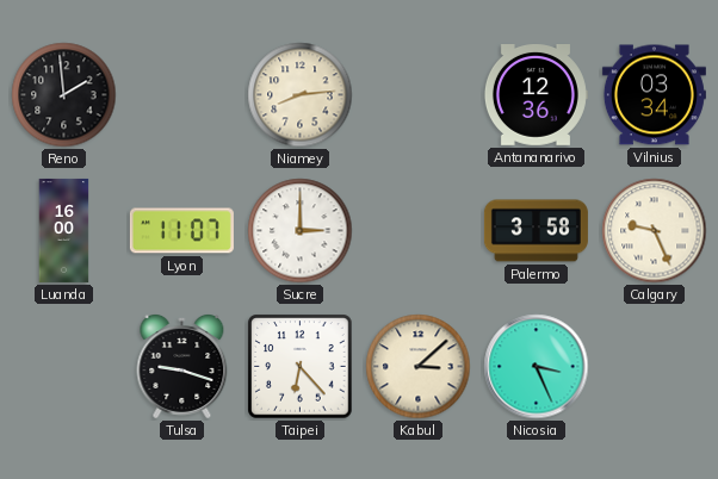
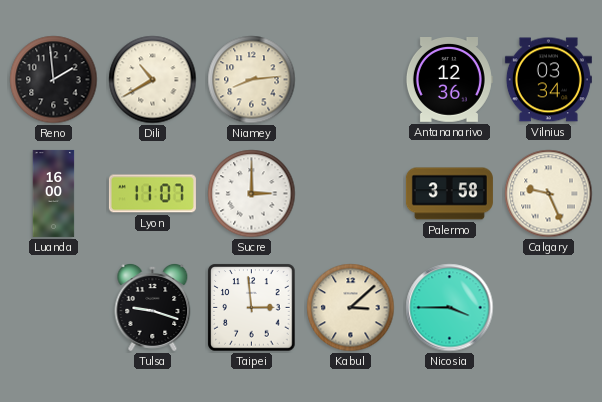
Dili: none -> 10:40
Taipei: 6:23 -> 2:59
Nicosia: 3:26 -> 3:45
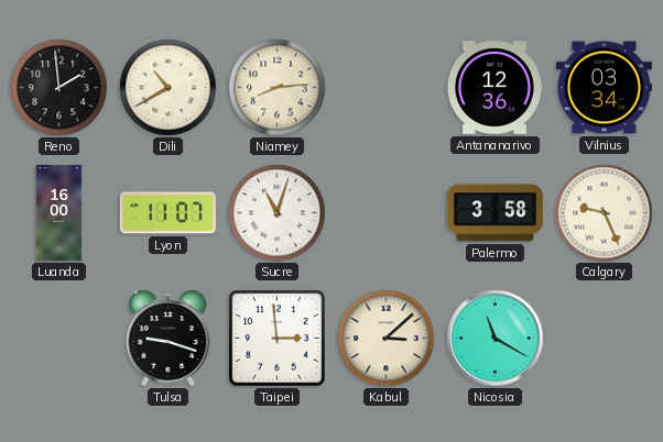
Sucre: 3:00 -> 11:03
Nicosia: 3:45 -> 11:20
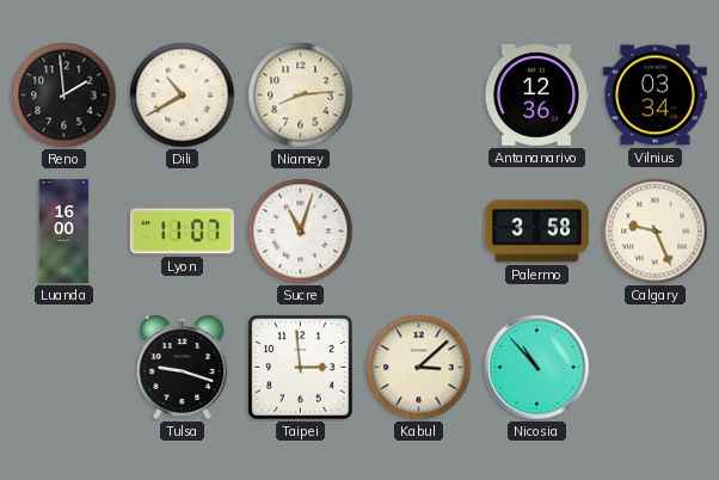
Nicosia: 11:20 -> 10:53
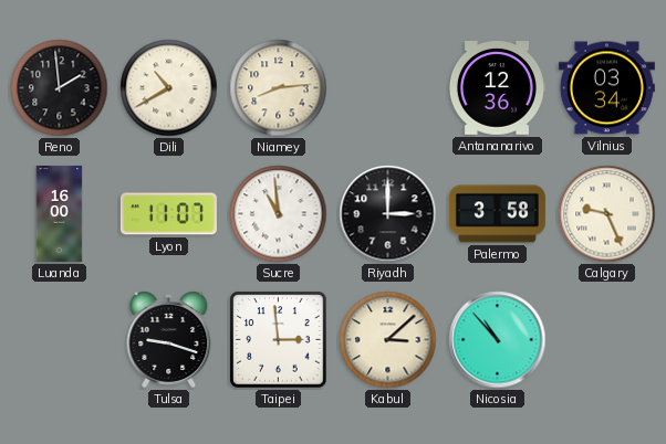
Sucre: 11:03 -> 10:59
Riyadh: none -> 3:00
